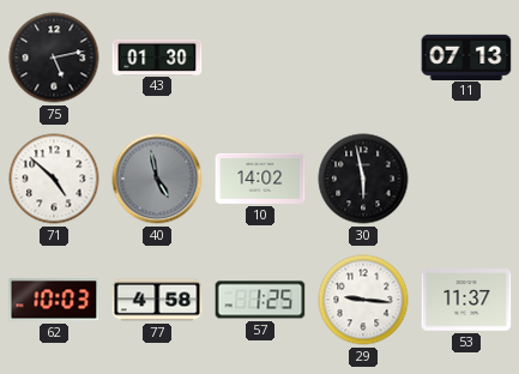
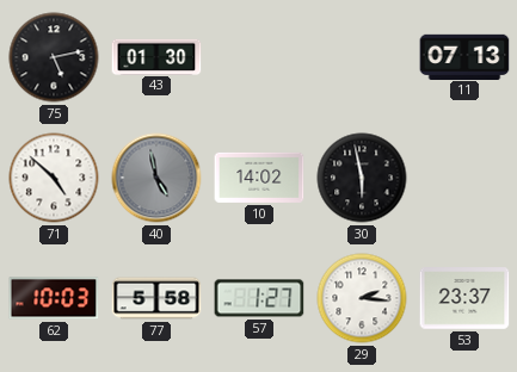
77: 4:58 -> 5:58
57: 1:25 -> 1:27
29: 9:16 -> 2:16
53: 11:37 -> 23:37
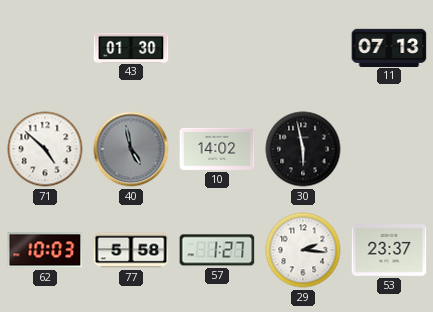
75: 5:13 -> none
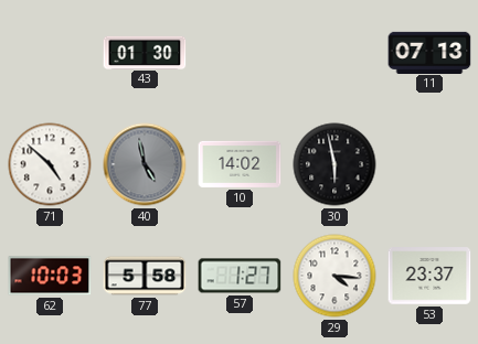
29: 2:16 -> 4:16
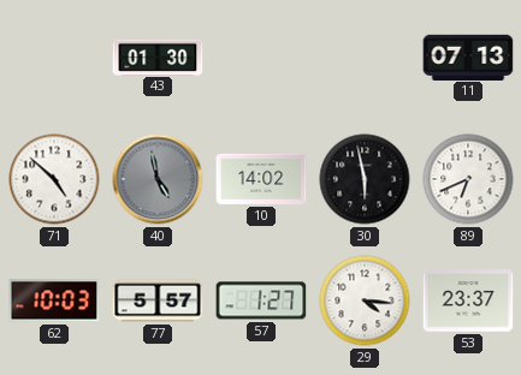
89: none -> 6:41
77: 5:58 -> 5:57
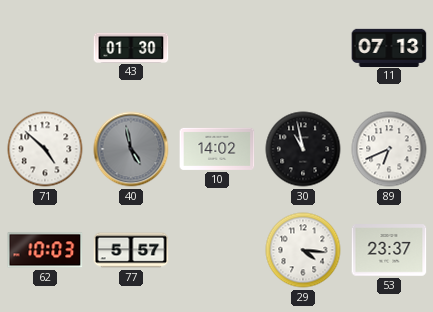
30: 5:58 -> 10:58
57: 1:27 -> none
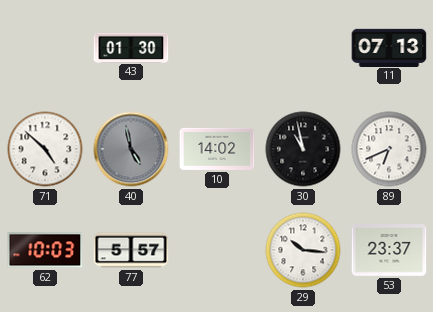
29: 4:16 -> 10:16
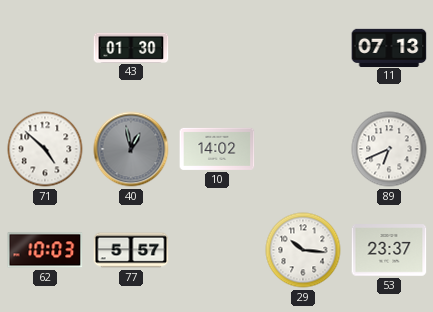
40: 4:58 -> 12:58
30: 10:58 -> none
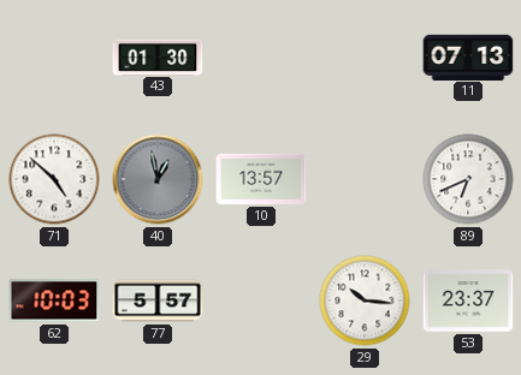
10: 14:02 -> 13:57
